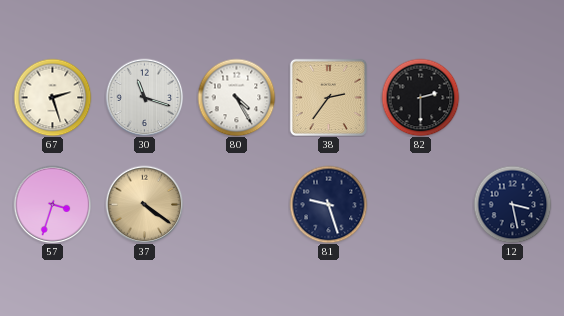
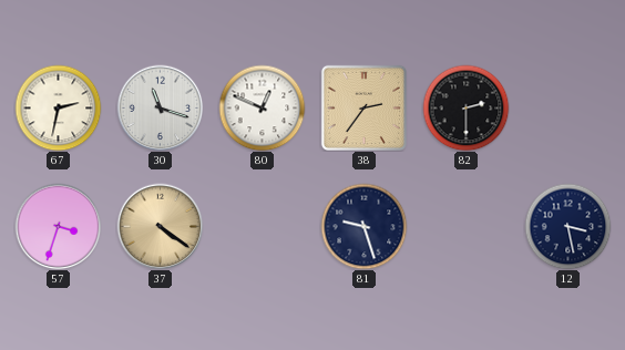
67: 2:27 -> 2:32
80: 4:25 -> 12:49
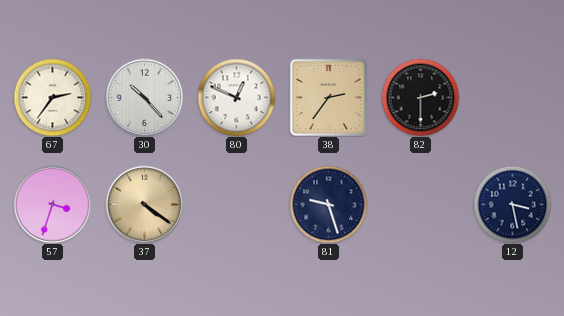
67: 2:32 -> 2:36
30: 11:18 -> 10:23
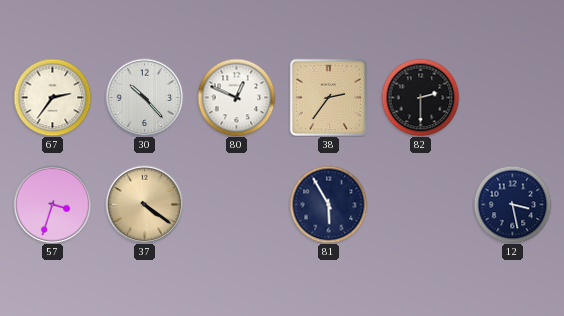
81: 9:27 -> 5:55
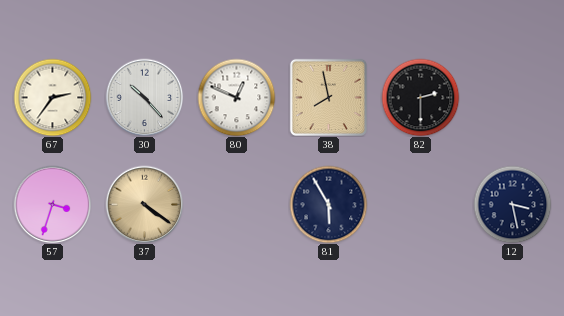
38: 2:36 -> 7:58
